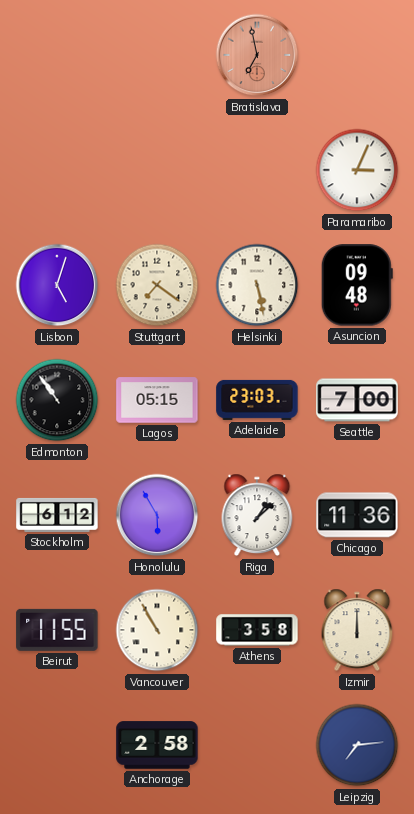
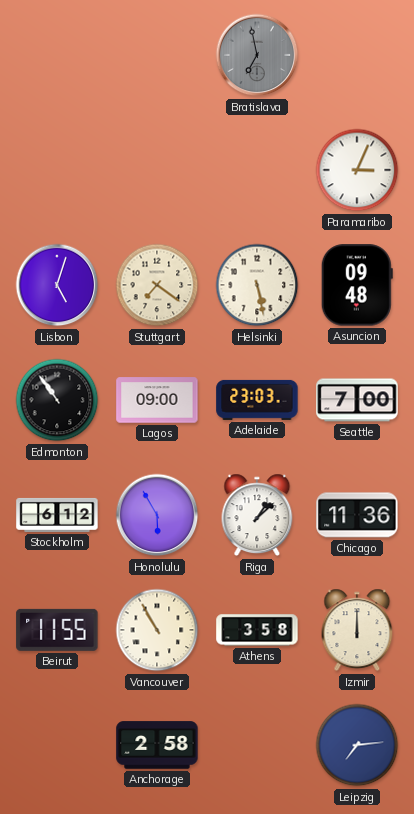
Bratislava dial: salmon -> grey
Lagos: 05:15 -> 09:00
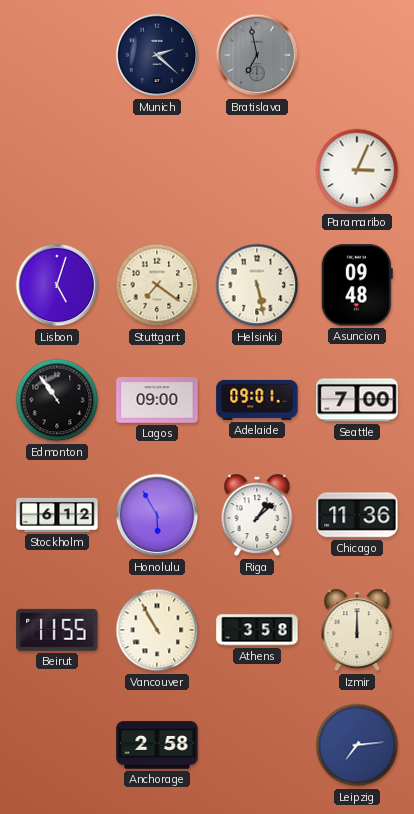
Munich: none -> 2:22
Adelaide: 23:03 -> 09:01
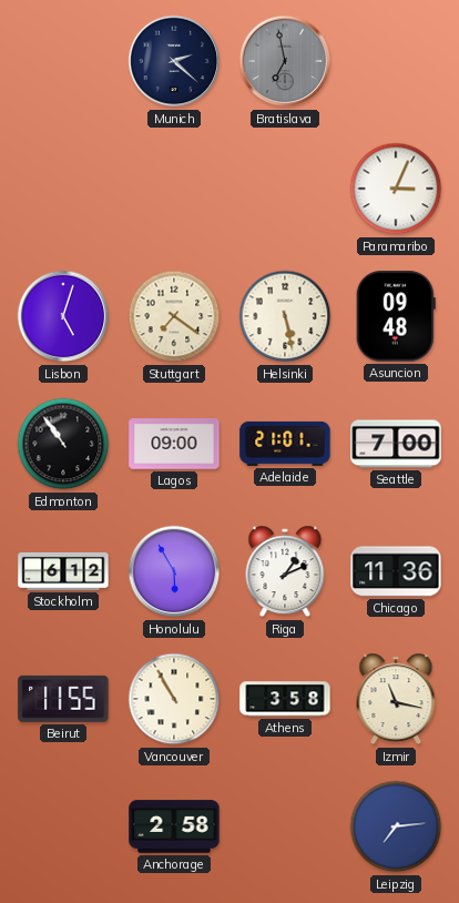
Adelaide: 09:01 -> 21:01
Riga: 1:08 -> 1:11
Izmir: 12:00 -> 11:17
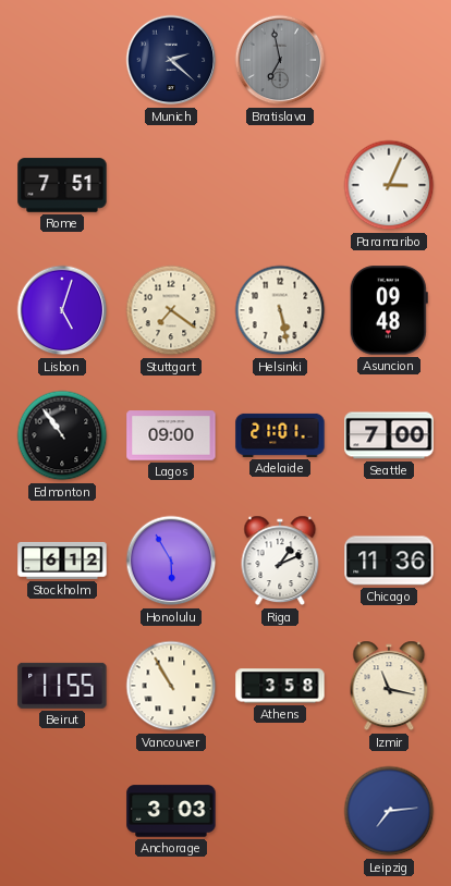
Rome: none -> 7:51
Anchorage: 2:58 -> 3:03
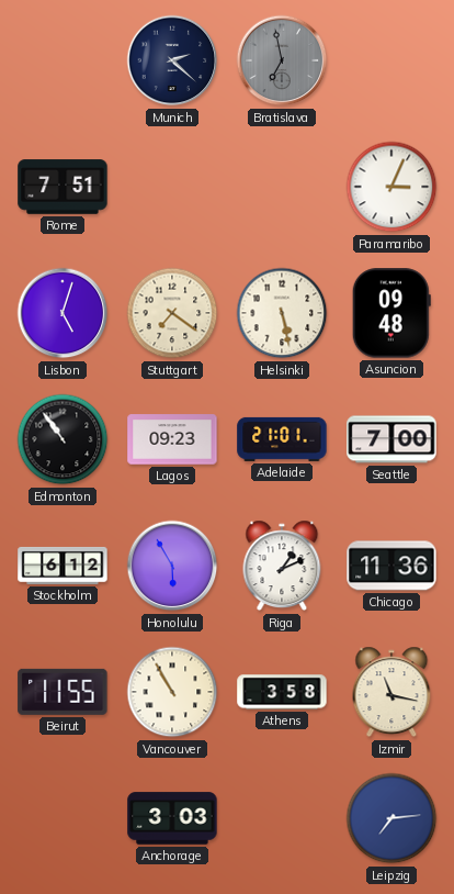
Lagos: 09:00 -> 09:23
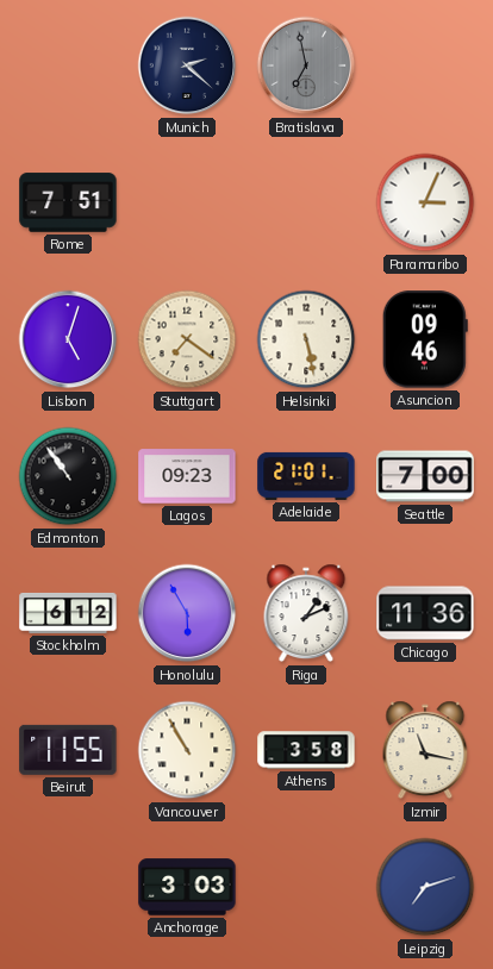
Asuncion: 09:48 -> 09:46
Leipzig: 7:14 -> 7:12
